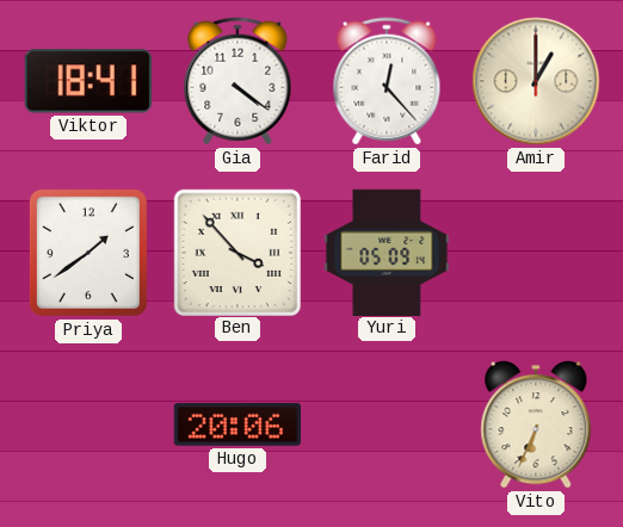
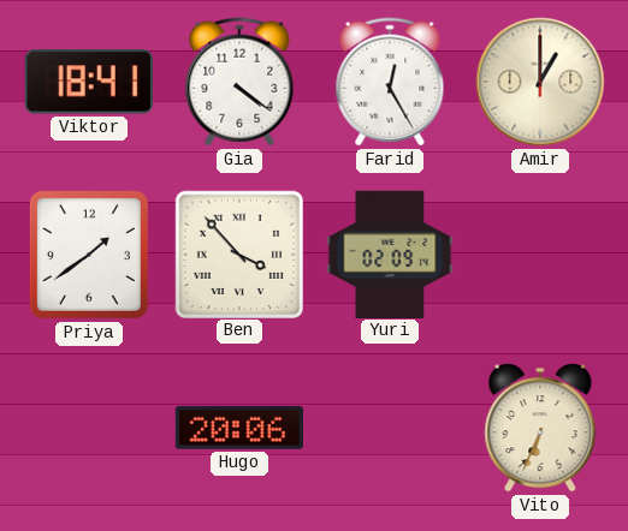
Farid: 12:23 -> 12:25
Yuri: 05:09 -> 02:09
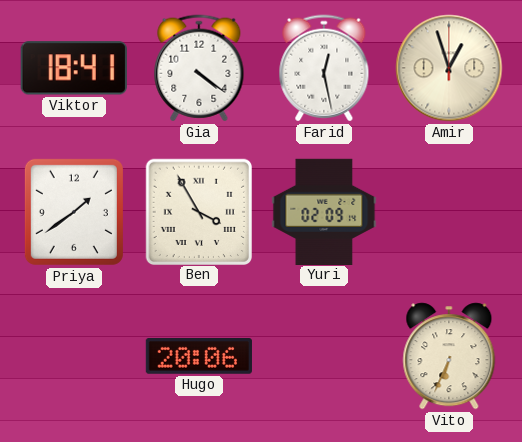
Farid: 12:25 -> 12:28
Amir: 1:00 -> 12:57
Ben: 3:53 -> 3:55
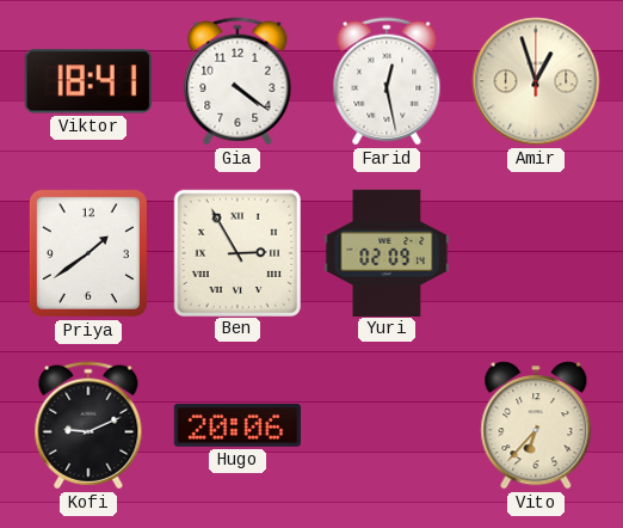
Ben: 3:55 -> 2:55
Kofi: none -> 9:11
Vito: 6:34 -> 6:37
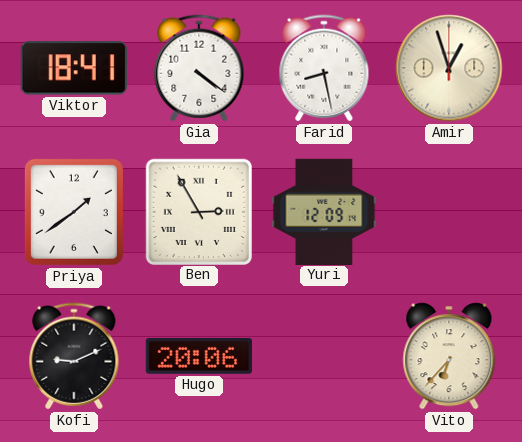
Farid: 12:28 -> 8:28
Yuri: 02:09 -> 12:09
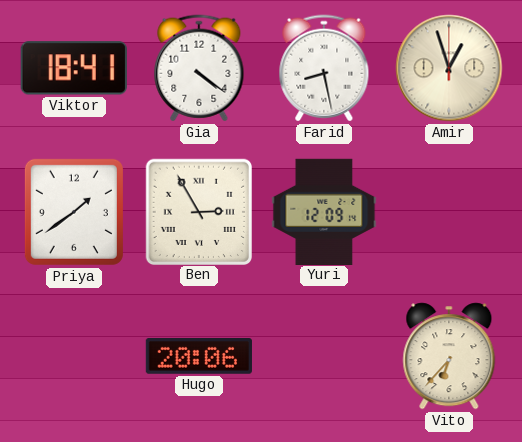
Kofi: 9:11 -> none
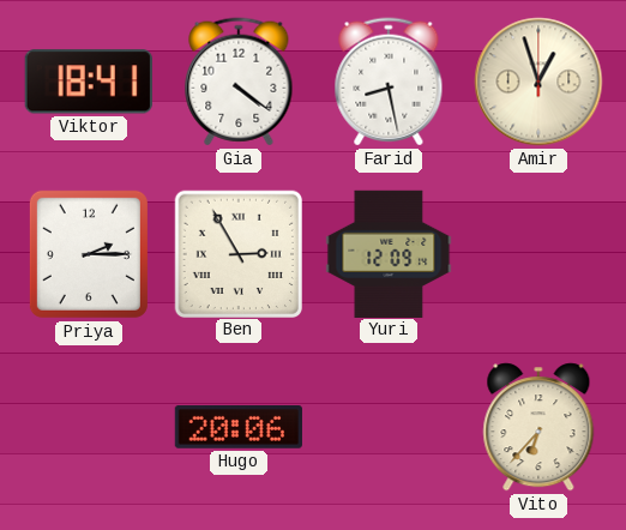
Priya: 1:39 -> 2:15
